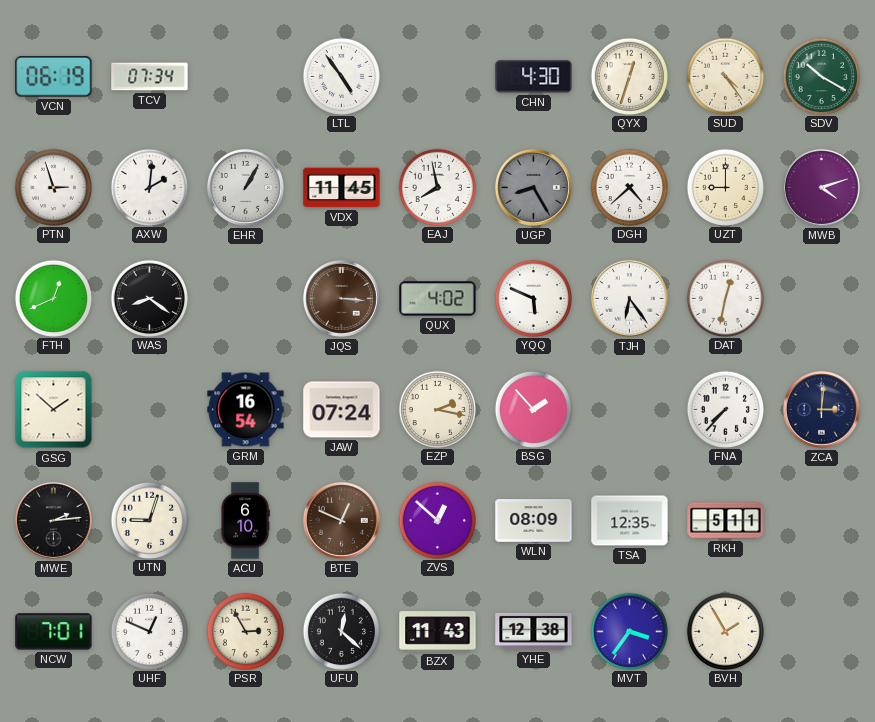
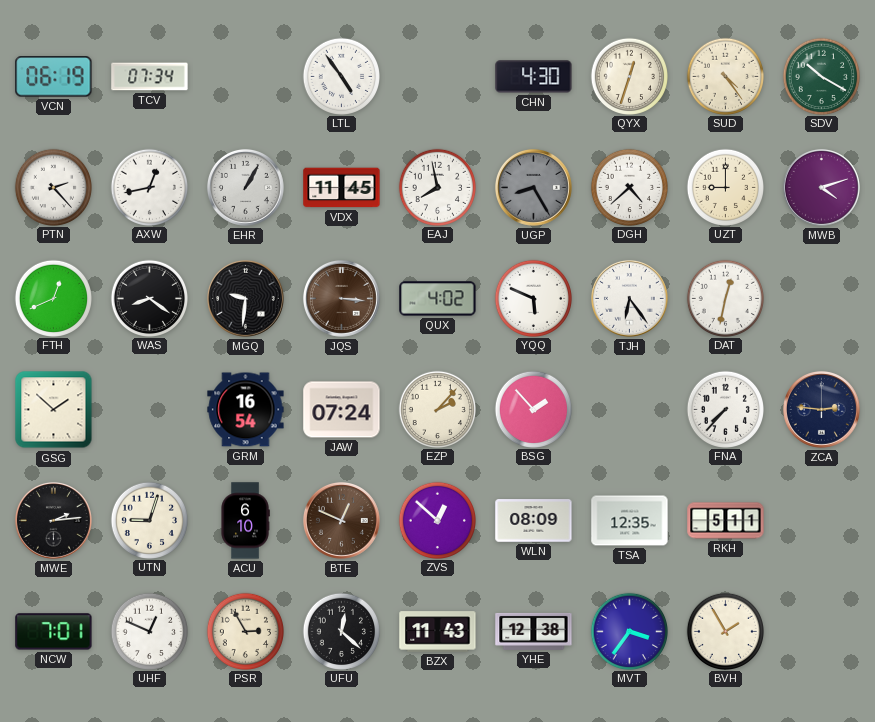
PTN: 2:57 -> 2:23
AXW: 2:01 -> 12:43
MGQ: none -> 9:31
EZP: 2:17 -> 2:07
ZCA: 3:01 -> 2:46
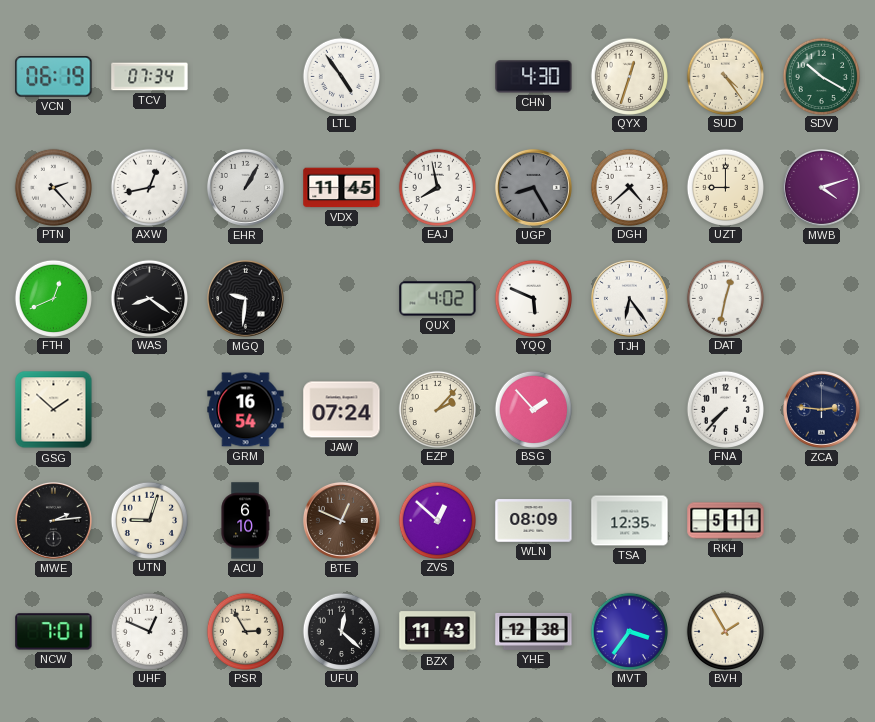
JQS: 3:16 -> none
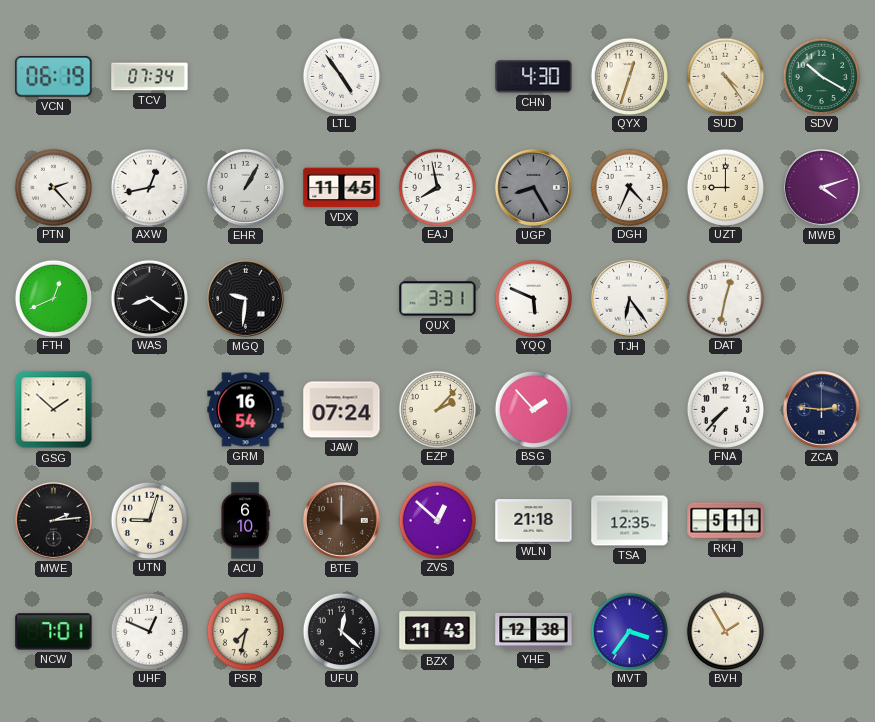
DGH: 4:38 -> 4:34
QUX: 4:02 -> 3:31
BTE: 12:49 -> 12:00
WLN: 08:09 -> 21:18
PSR: 2:55 -> 7:32
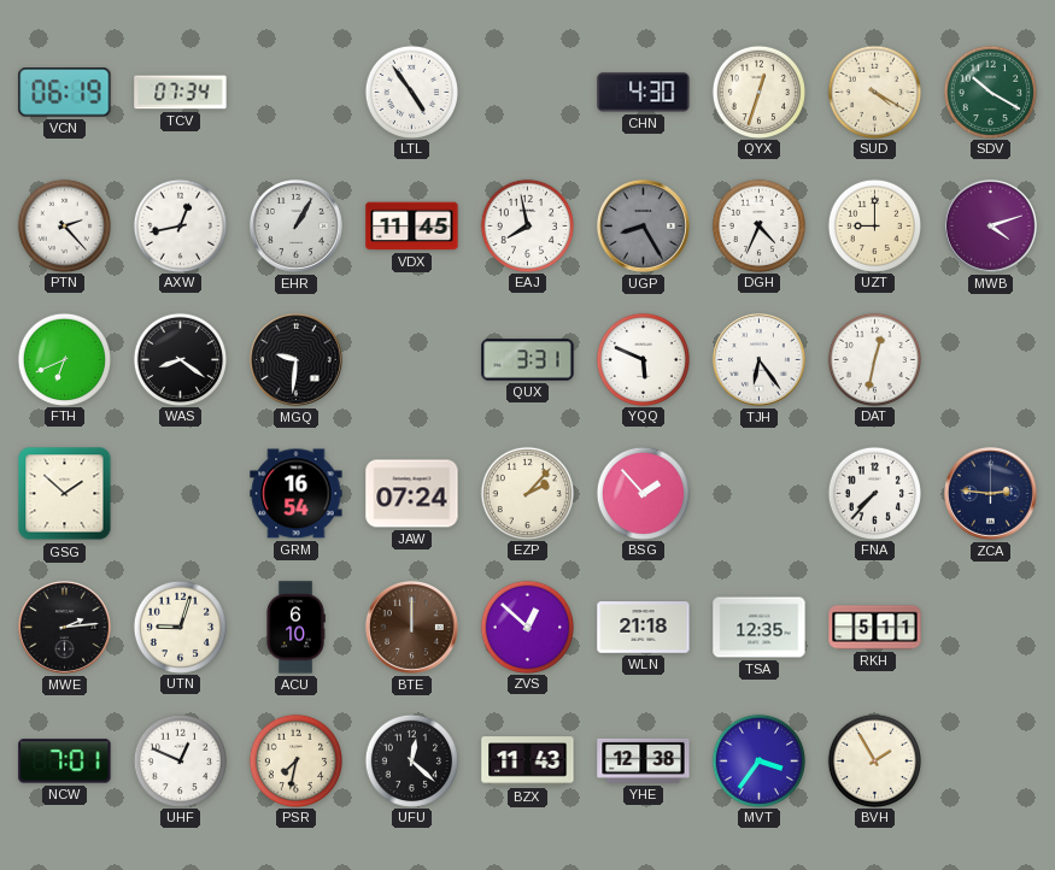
SUD: 4:24 -> 4:20
FTH: 12:41 -> 6:41
